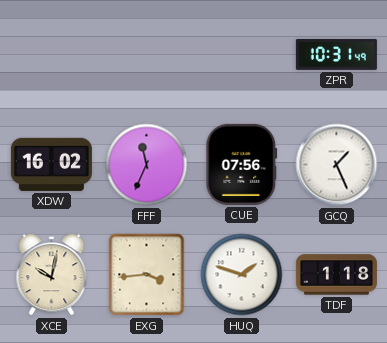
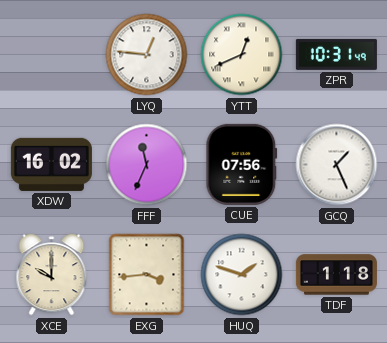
LYQ: none -> 12:46
YTT: none -> 12:41
XCE: 10:02 -> 10:00
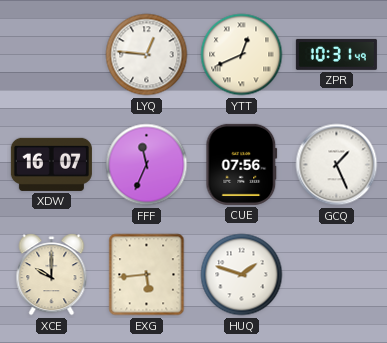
XDW: 16:02 -> 16:07
EXG: 3:44 -> 5:44
TDF: 1:18 -> none
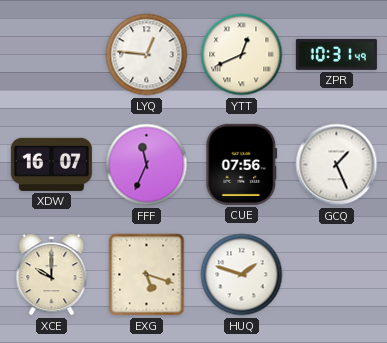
EXG: 5:44 -> 5:18
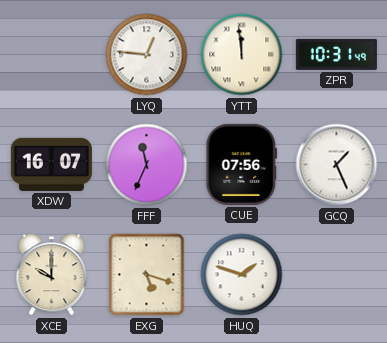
YTT: 12:41 -> 11:59
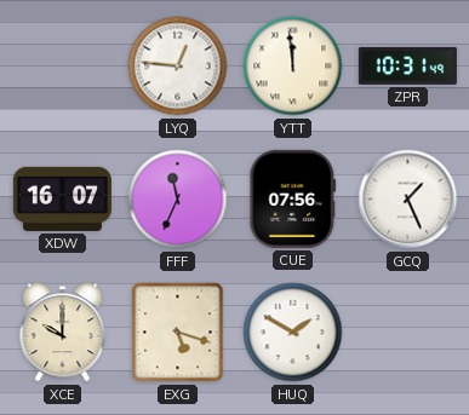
HUQ: 1:48 -> 1:50
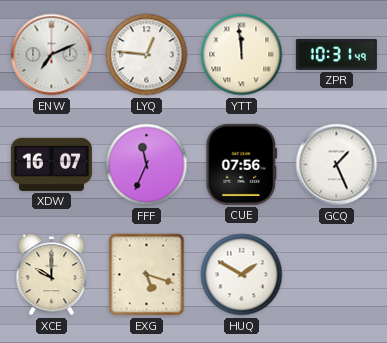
ENW: none -> 7:11
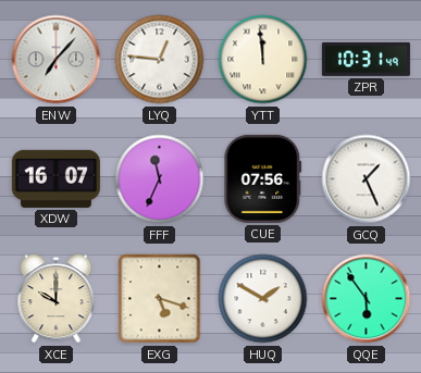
ENW: 7:11 -> 7:07
QQE: none -> 5:54
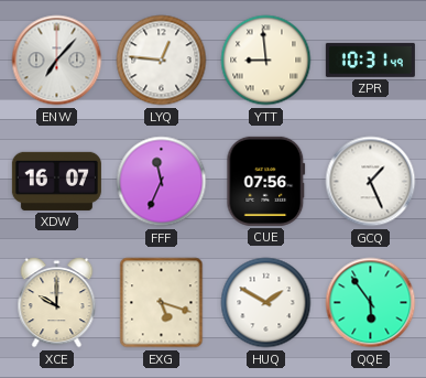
YTT: 11:59 -> 8:59
